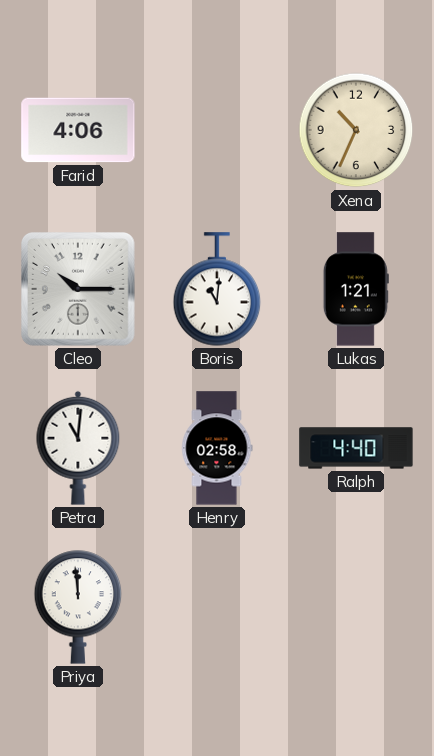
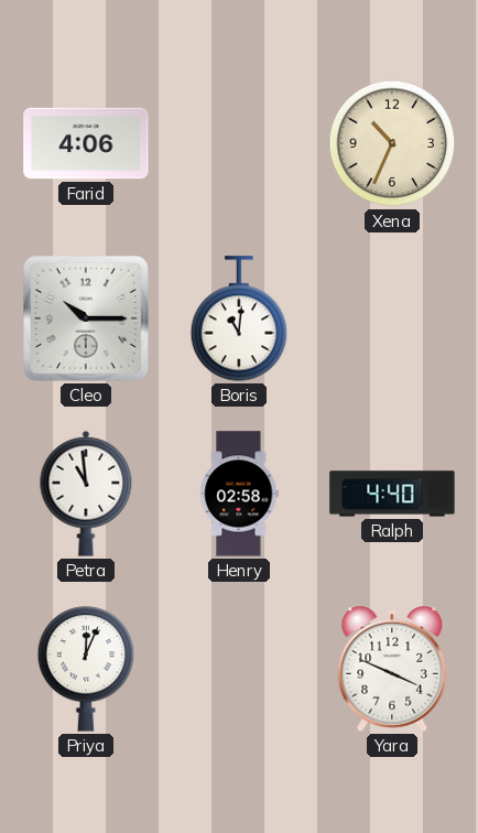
Lukas: 1:21 -> none
Petra: 11:01 -> 10:59
Priya: 11:59 -> 12:04
Yara: none -> 3:49
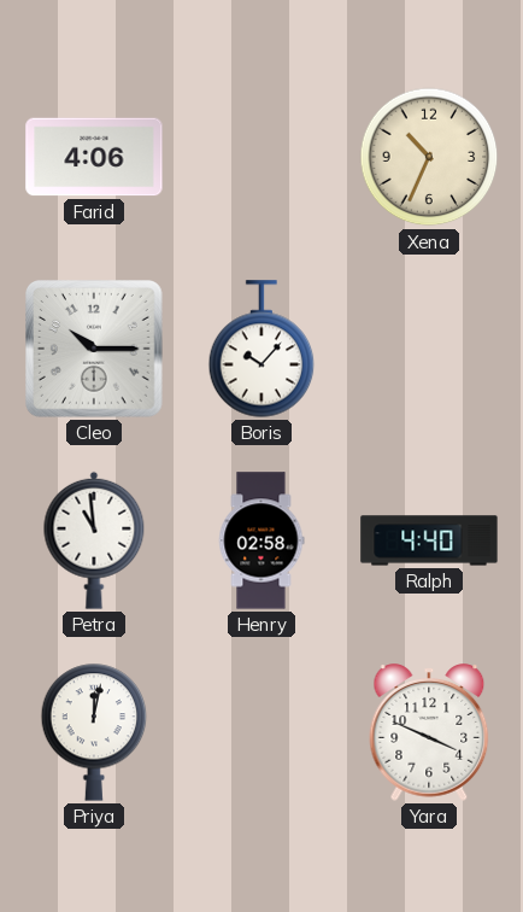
Boris: 11:01 -> 10:07
Priya: 12:04 -> 12:02
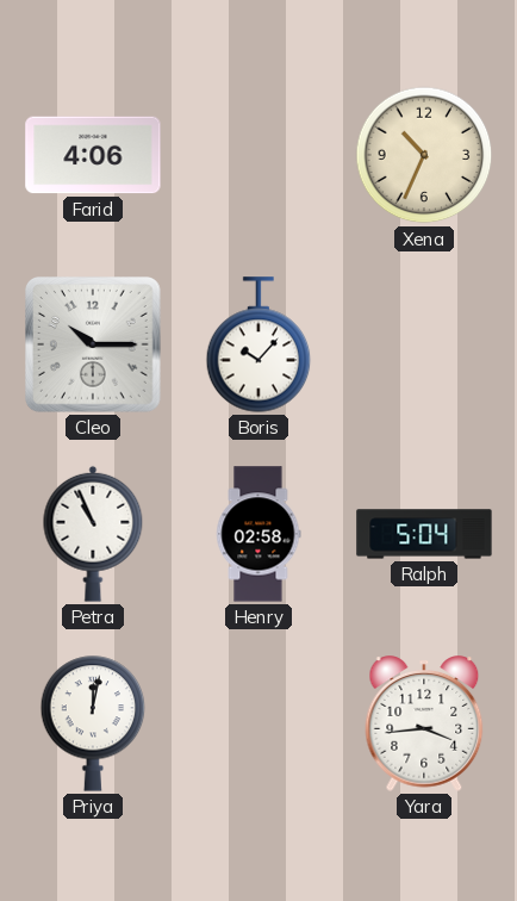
Petra: 10:59 -> 10:56
Ralph: 4:40 -> 5:04
Yara: 3:49 -> 3:44
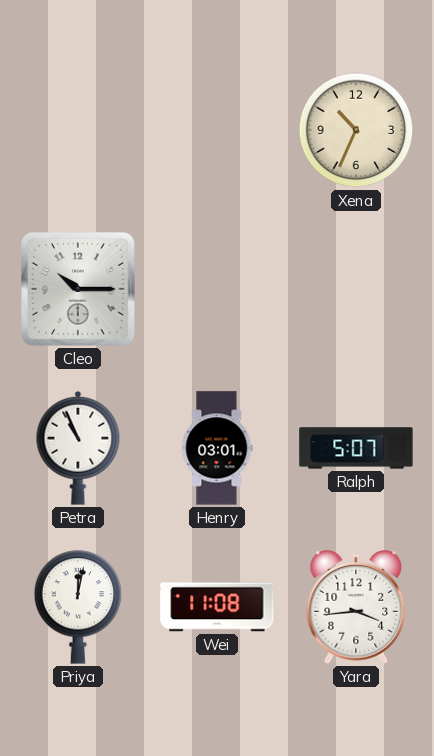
Farid: 4:06 -> none
Boris: 10:07 -> none
Henry: 02:58 -> 03:01
Ralph: 5:04 -> 5:07
Wei: none -> 11:08
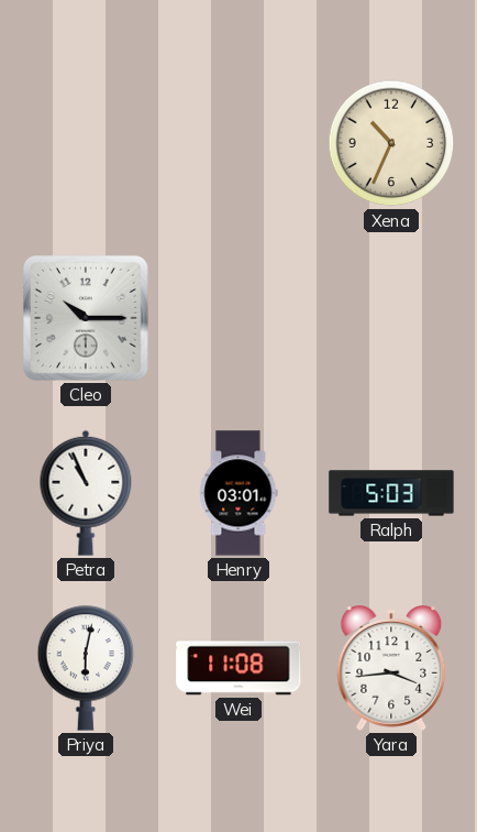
Ralph: 5:07 -> 5:03
Priya: 12:02 -> 6:02
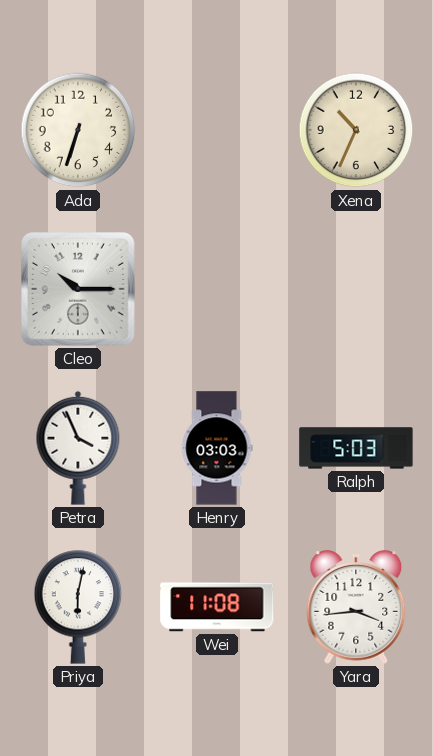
Ada: none -> 6:33
Petra: 10:56 -> 3:56
Henry: 03:01 -> 03:03
